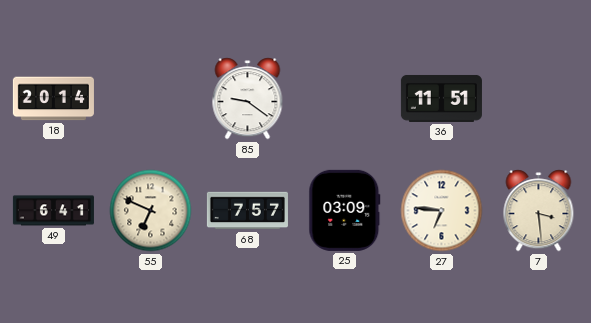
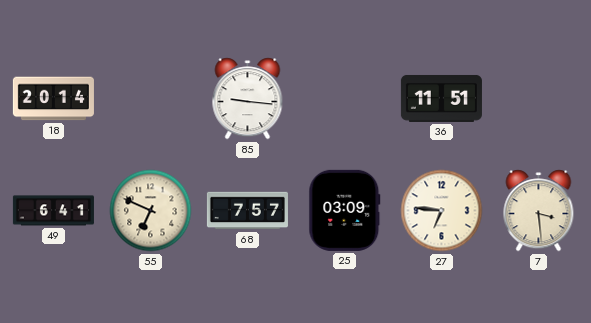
85: 9:21 -> 9:16
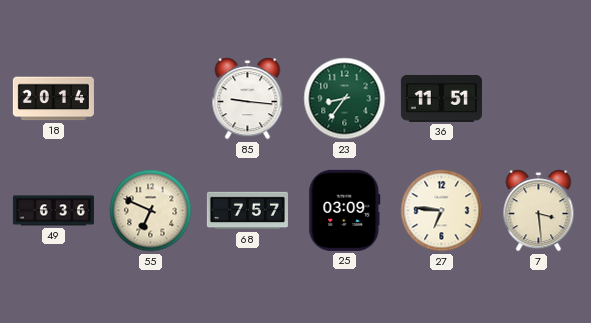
23: none -> 8:36
49: 6:41 -> 6:36
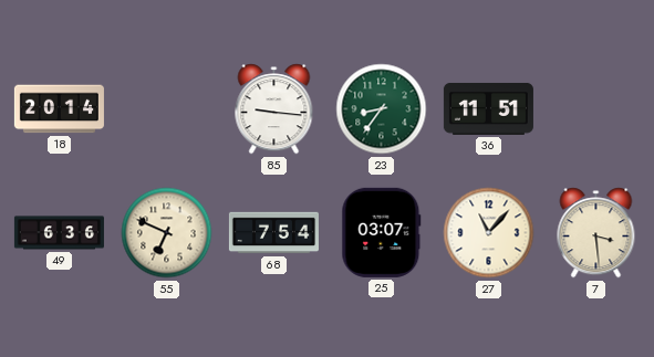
68: 7:57 -> 7:54
25: 03:09 -> 03:07
27: 6:46 -> 11:07
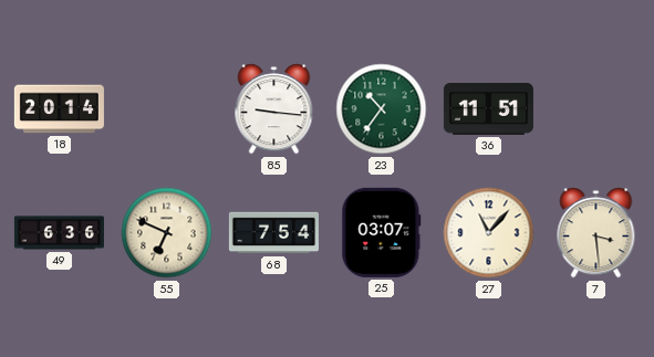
23: 8:36 -> 10:36
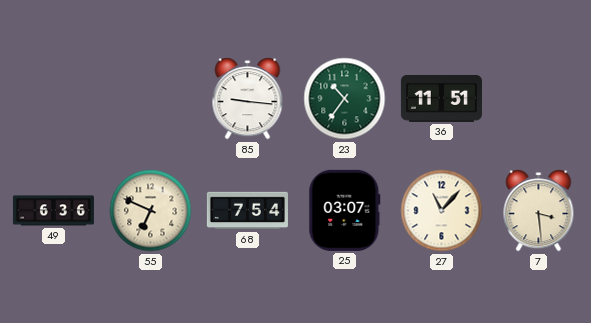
18: 20:14 -> none
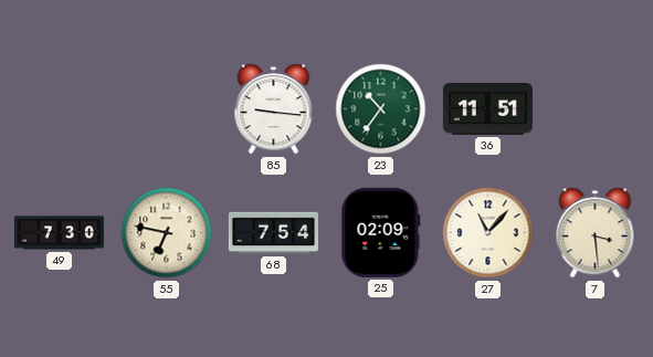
49: 6:36 -> 7:30
55: 6:49 -> 6:47
25: 03:07 -> 02:09
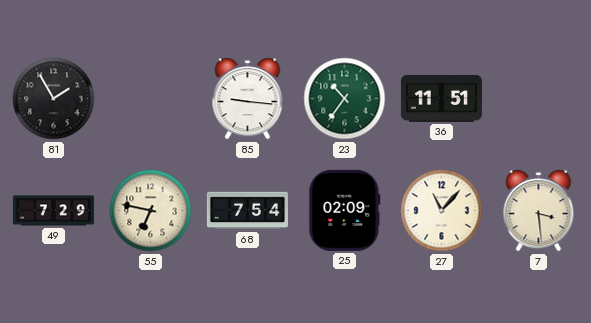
81: none -> 1:55
49: 7:30 -> 7:29
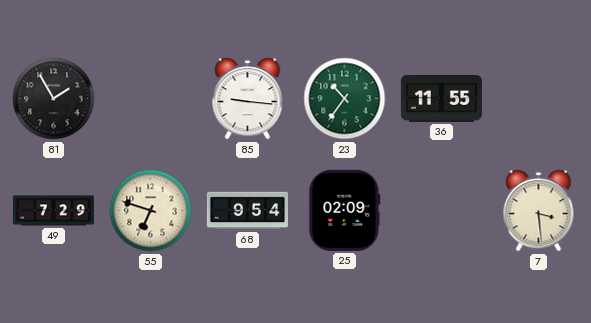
36: 11:51 -> 11:55
55: 6:47 -> 6:48
68: 7:54 -> 9:54
27: 11:07 -> none
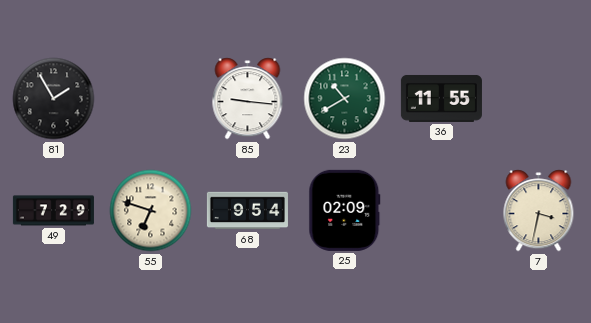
23: 10:36 -> 10:40
7: 3:29 -> 3:32
